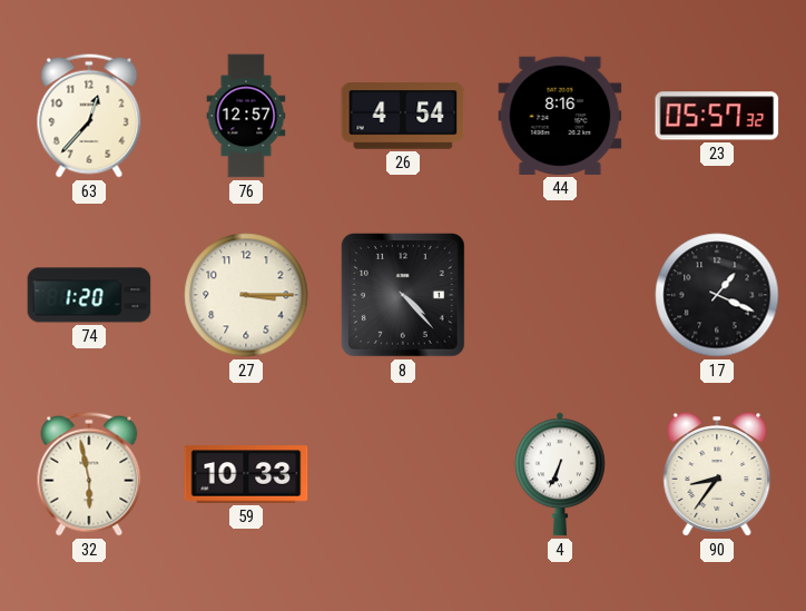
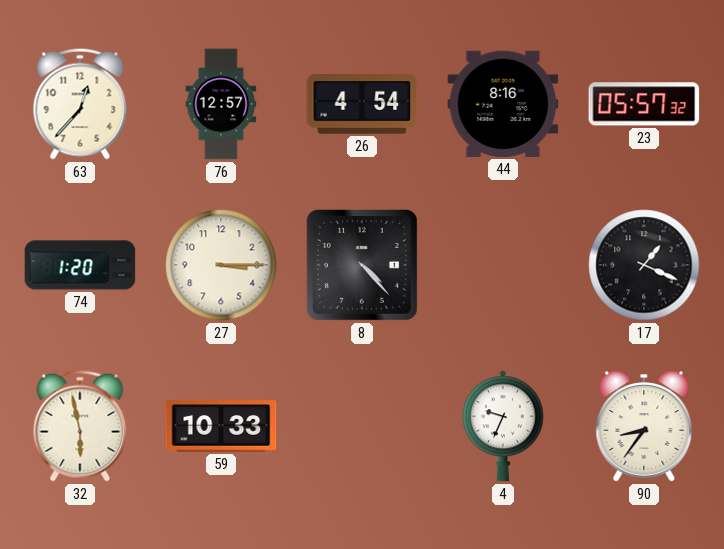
4: 6:34 -> 9:34
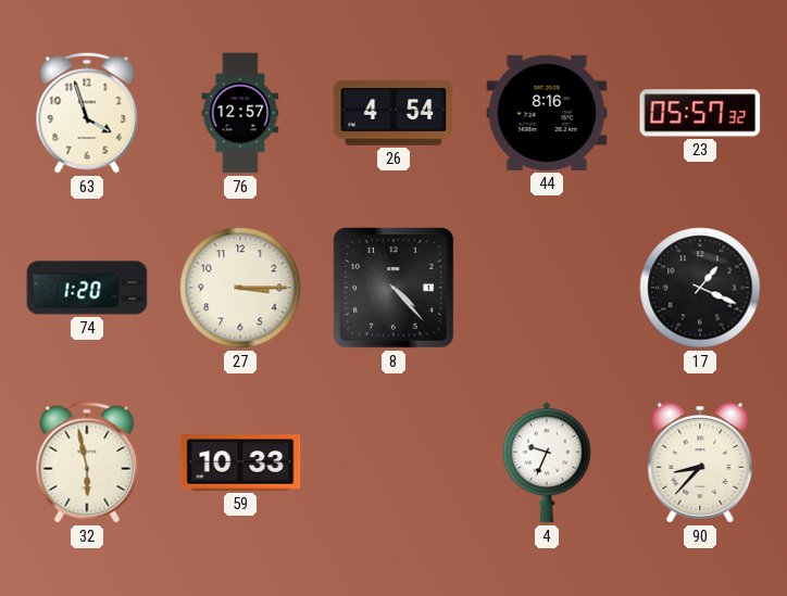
63: 12:37 -> 3:57
90: 8:36 -> 8:37
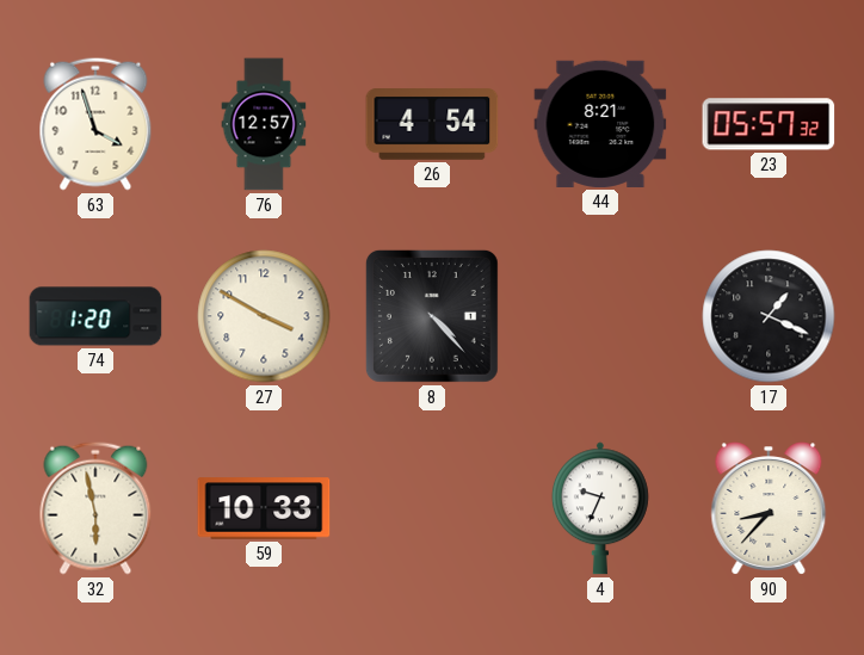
44: 8:16 -> 8:21
27: 3:15 -> 3:50
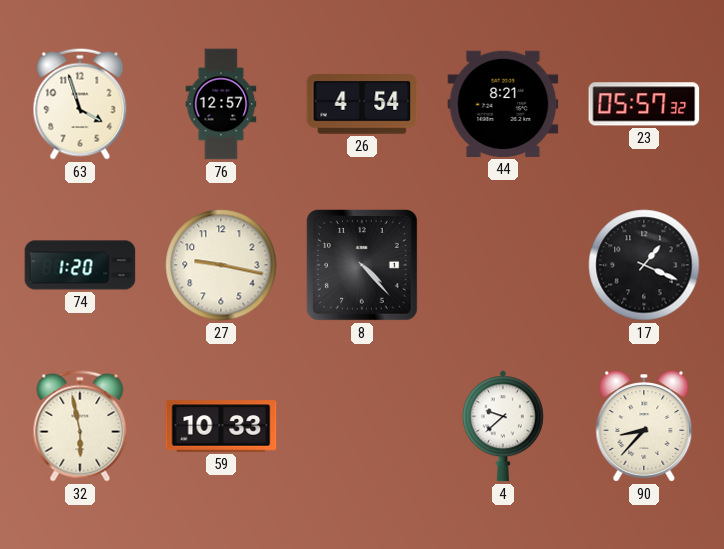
27: 3:50 -> 9:17
4: 9:34 -> 9:38
